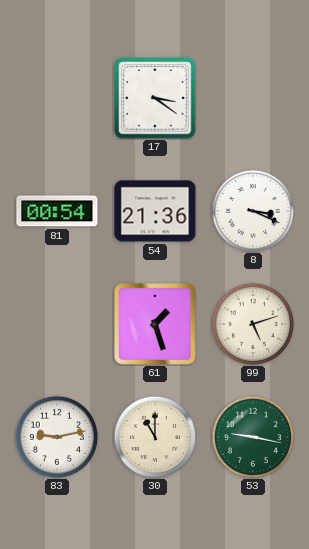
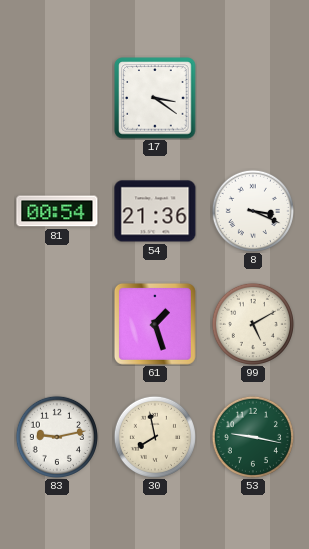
99: 5:12 -> 5:10
30: 11:00 -> 7:58
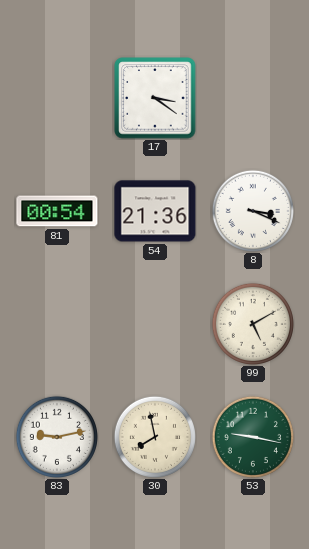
61: 1:27 -> none
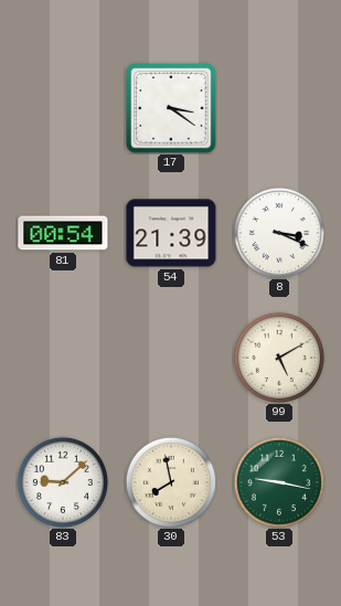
54: 21:36 -> 21:39
83: 9:13 -> 9:08
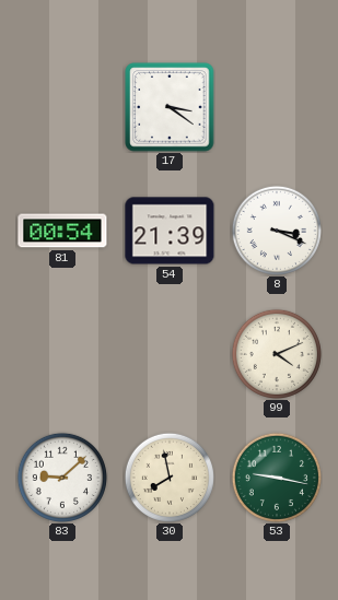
99: 5:10 -> 4:11
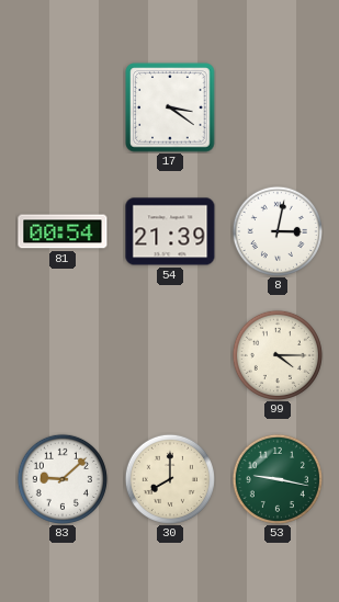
8: 3:19 -> 3:02
99: 4:11 -> 4:15
30: 7:58 -> 8:00
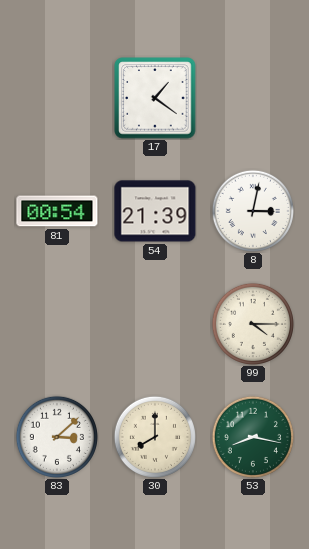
17: 3:21 -> 1:21
83: 9:08 -> 3:08
53: 9:17 -> 8:17
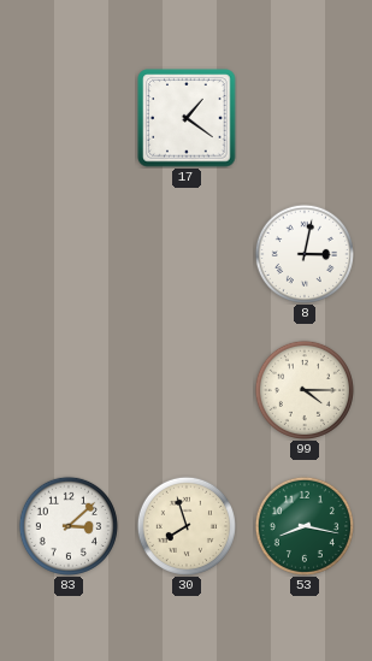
81: 00:54 -> none
54: 21:39 -> none
30: 8:00 -> 7:57
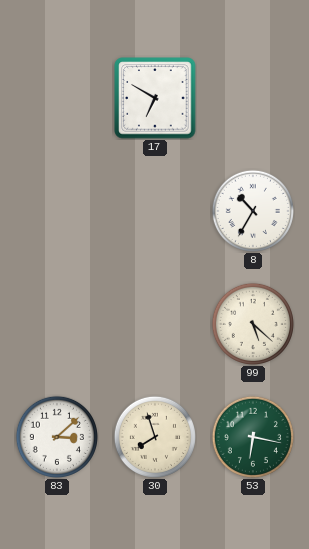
17: 1:21 -> 6:50
8: 3:02 -> 10:35
99: 4:15 -> 5:22
53: 8:17 -> 6:17
